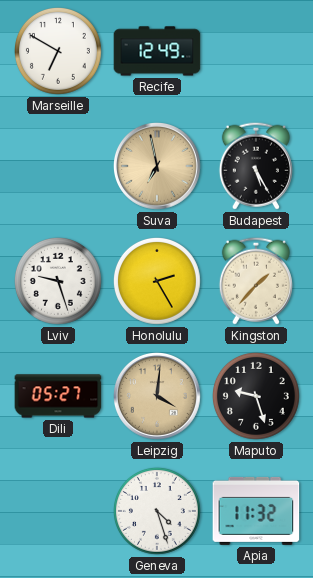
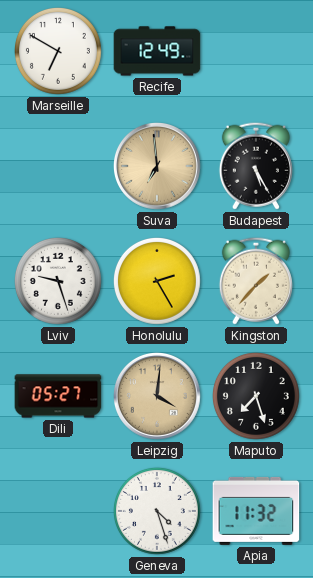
Suva: 6:58 -> 6:59
Maputo: 9:27 -> 7:27
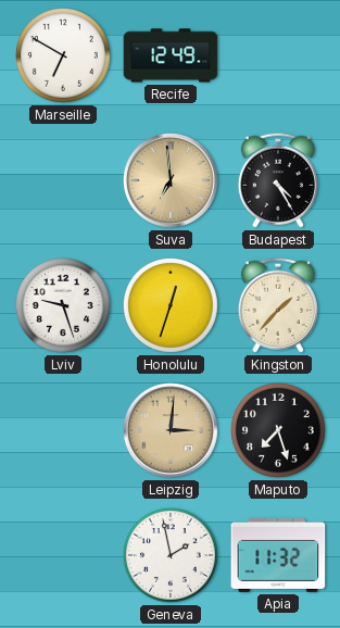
Budapest: 5:25 -> 4:25
Honolulu: 2:25 -> 12:33
Dili: 05:27 -> none
Leipzig: 4:01 -> 3:01
Geneva: 4:27 -> 1:58
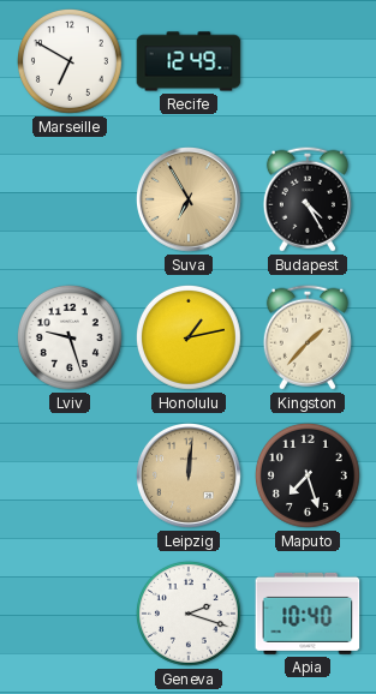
Suva: 6:59 -> 6:55
Honolulu: 12:33 -> 1:13
Leipzig: 3:01 -> 12:01
Geneva: 1:58 -> 2:18
Apia: 11:32 -> 10:40
